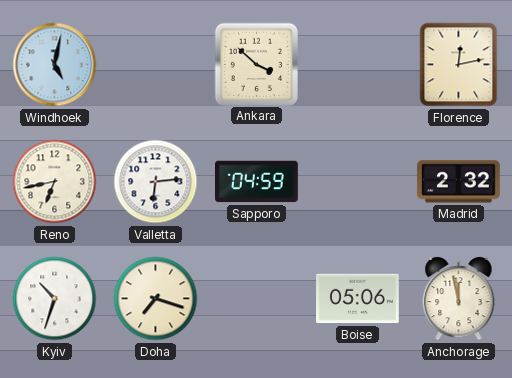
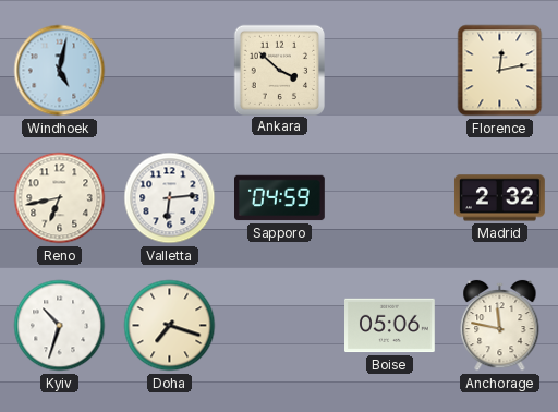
Anchorage: 11:58 -> 11:47
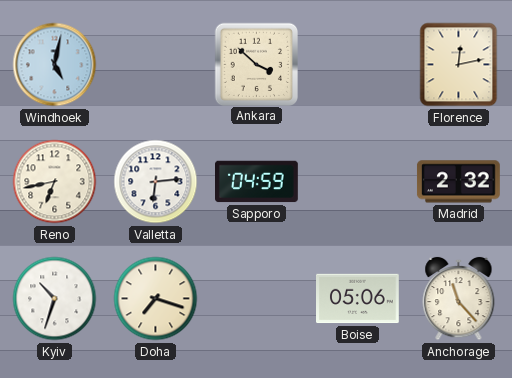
Anchorage: 11:47 -> 11:23
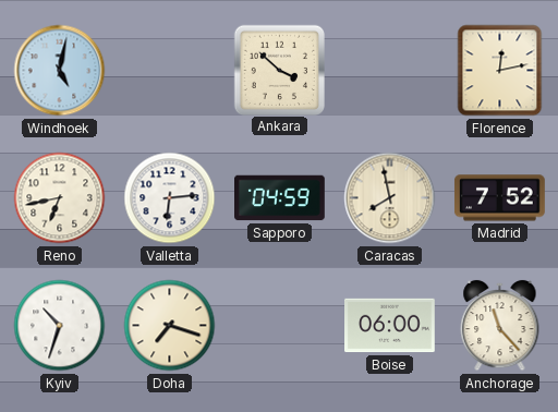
Caracas: none -> 7:58
Madrid: 2:32 -> 7:52
Boise: 05:06 -> 06:00
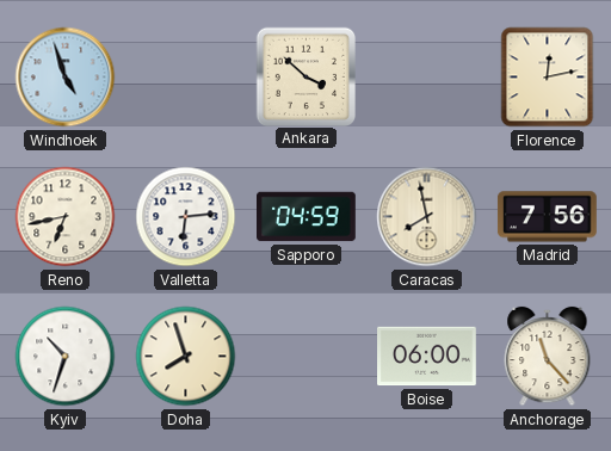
Windhoek: 5:02 -> 4:57
Madrid: 7:52 -> 7:56
Doha: 7:18 -> 7:57
